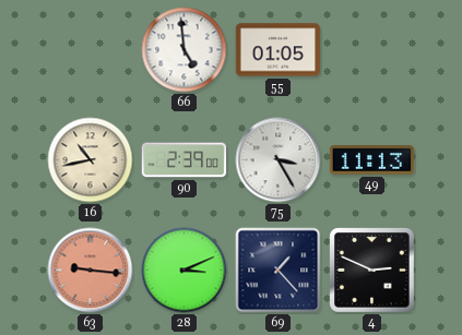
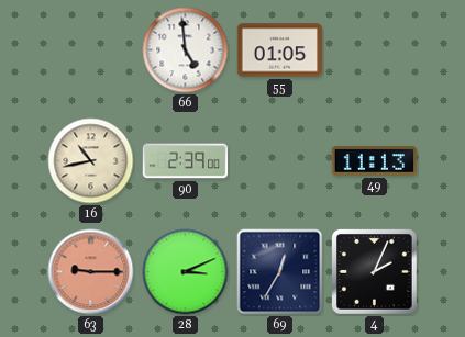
75: 3:25 -> none
63: 9:16 -> 9:15
69: 1:23 -> 12:35
4: 2:49 -> 2:04
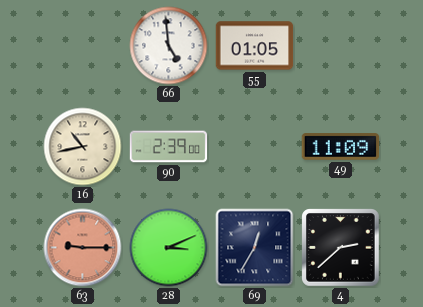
49: 11:13 -> 11:09
4: 2:04 -> 2:38
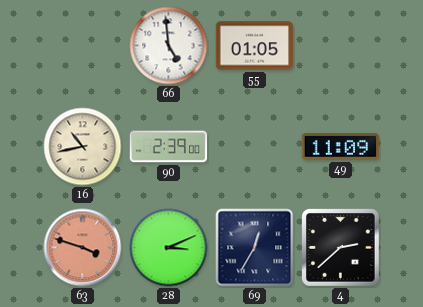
63: 9:15 -> 3:48
